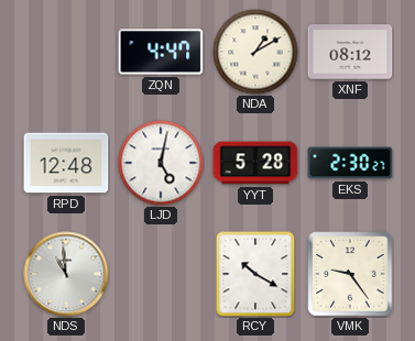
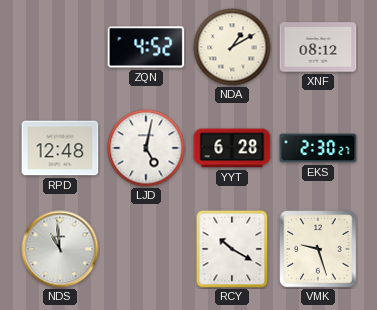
ZQN: 4:47 -> 4:52
YYT: 5:28 -> 6:28
VMK: 9:24 -> 9:27
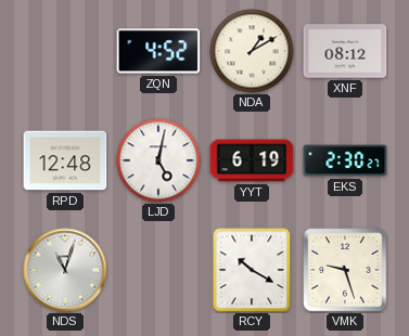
YYT: 6:28 -> 6:19
NDS: 10:59 -> 11:03
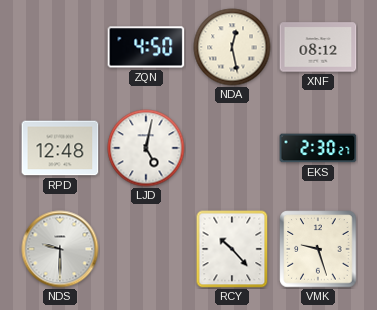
ZQN: 4:52 -> 4:50
NDA: 1:10 -> 12:28
YYT: 6:19 -> none
NDS: 11:03 -> 9:30
RCY: 10:20 -> 10:23
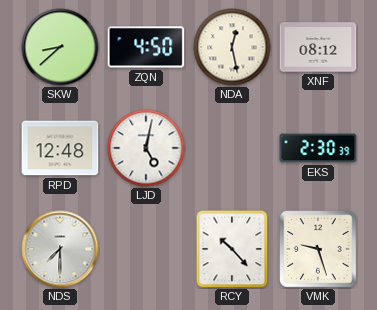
SKW: none -> 8:38
EKS: 2:30:27 -> 2:30:39
NDS: 9:30 -> 7:30
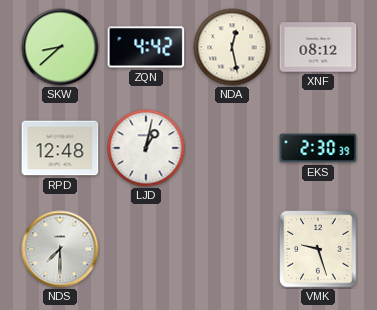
ZQN: 4:50 -> 4:42
LJD: 5:02 -> 1:02
RCY: 10:23 -> none
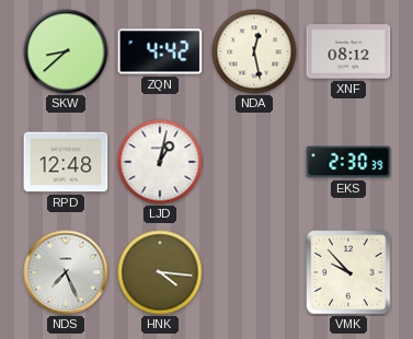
NDS: 7:30 -> 7:26
HNK: none -> 4:16
VMK: 9:27 -> 9:53
